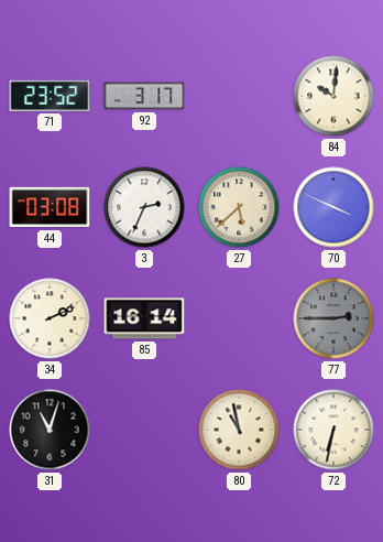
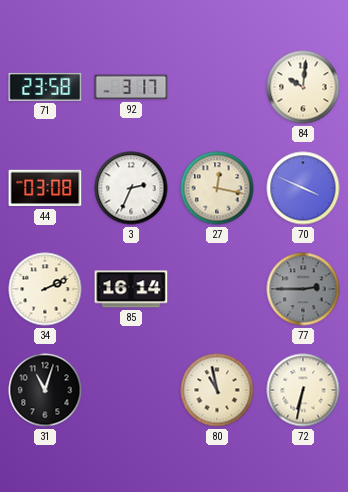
71: 23:52 -> 23:58
27: 5:38 -> 12:17
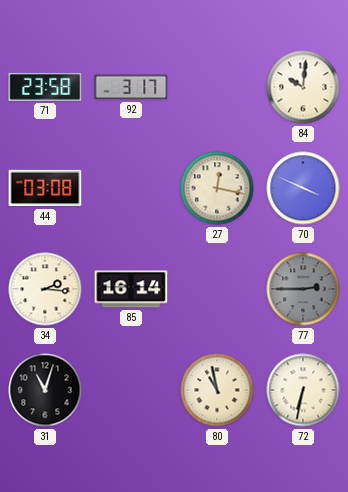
3: 2:34 -> none
34: 2:11 -> 2:16
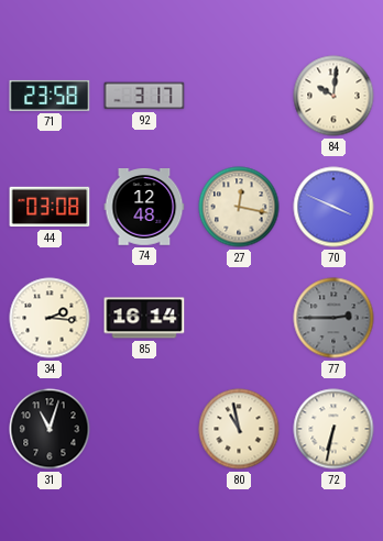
74: none -> 12:48
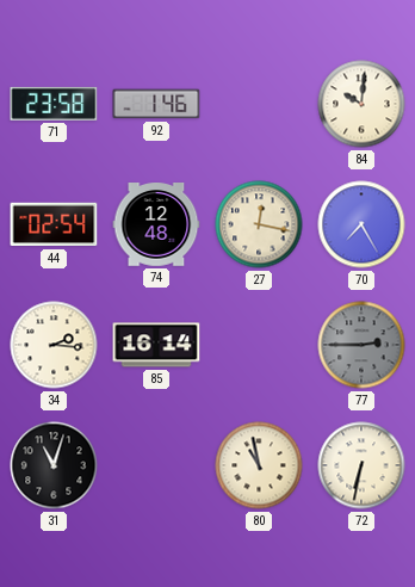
92: 3:17 -> 1:46
44: 03:08 -> 02:54
70: 3:49 -> 7:25
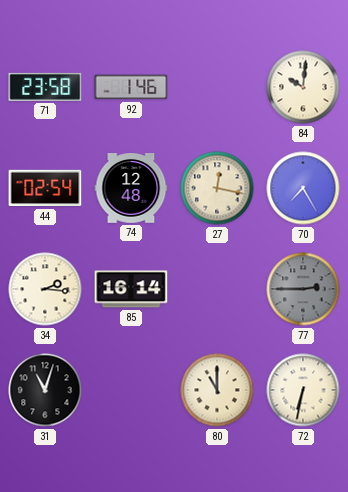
80: 10:58 -> 11:00
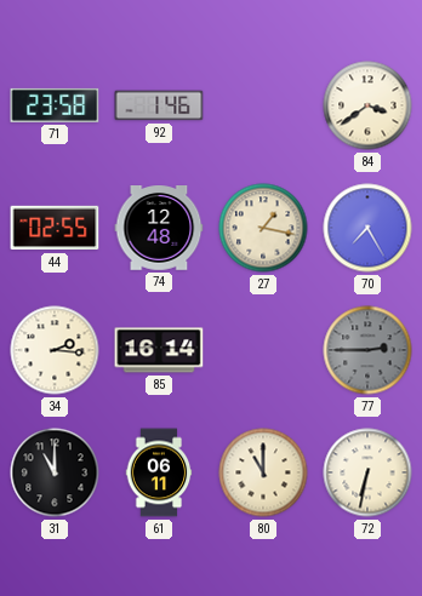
84: 10:01 -> 3:39
44: 02:54 -> 02:55
27: 12:17 -> 1:17
31: 11:03 -> 11:00
61: none -> 06:11
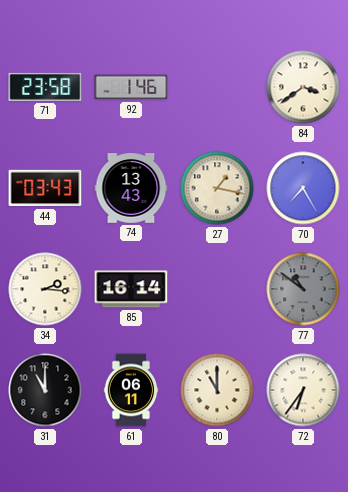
44: 02:55 -> 03:43
74: 12:48 -> 13:43
77: 2:45 -> 10:51
72: 6:32 -> 6:36
